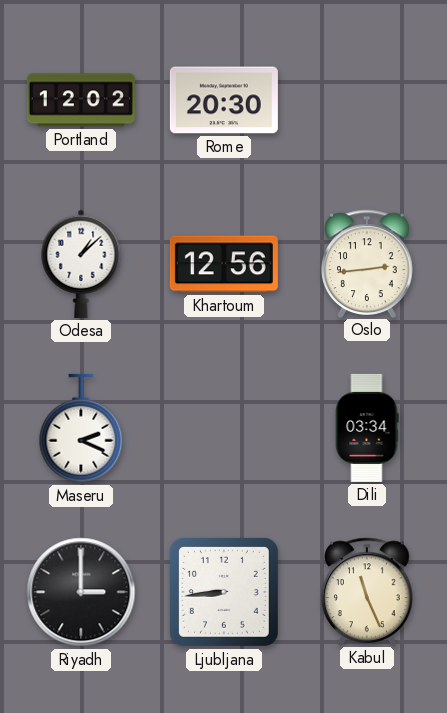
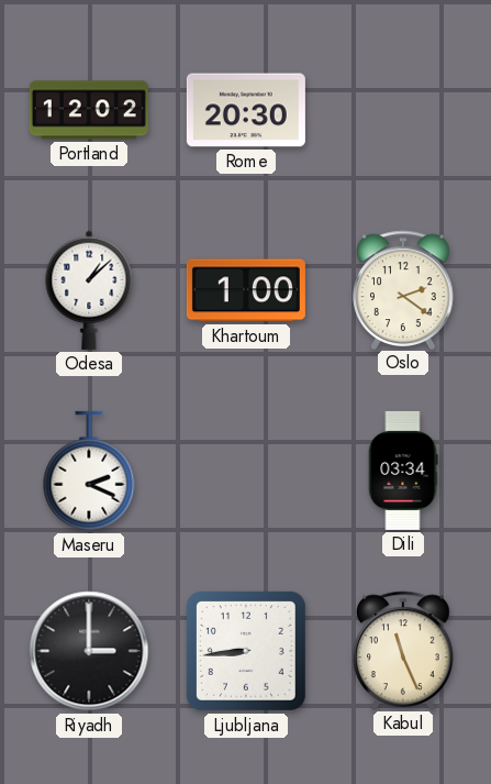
Khartoum: 12:56 -> 1:00
Oslo: 2:44 -> 2:21
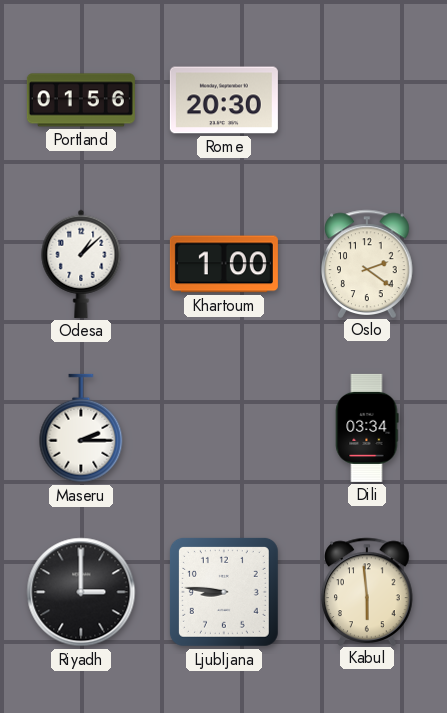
Portland: 12:02 -> 01:56
Maseru: 2:19 -> 2:15
Ljubljana: 8:44 -> 8:46
Kabul: 11:26 -> 5:59
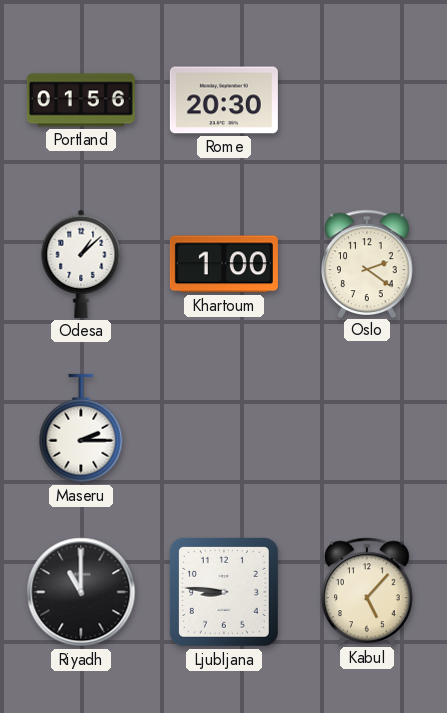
Dili: 03:34 -> none
Riyadh: 3:00 -> 11:00
Kabul: 5:59 -> 5:07
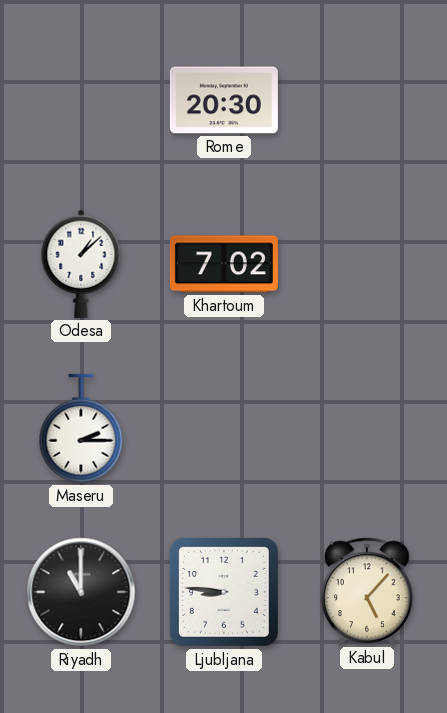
Portland: 01:56 -> none
Khartoum: 1:00 -> 7:02
Oslo: 2:21 -> none
